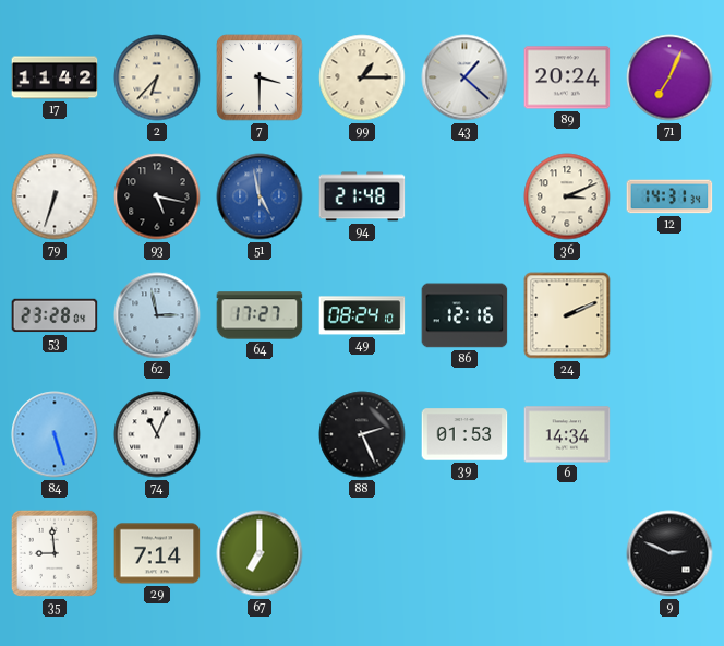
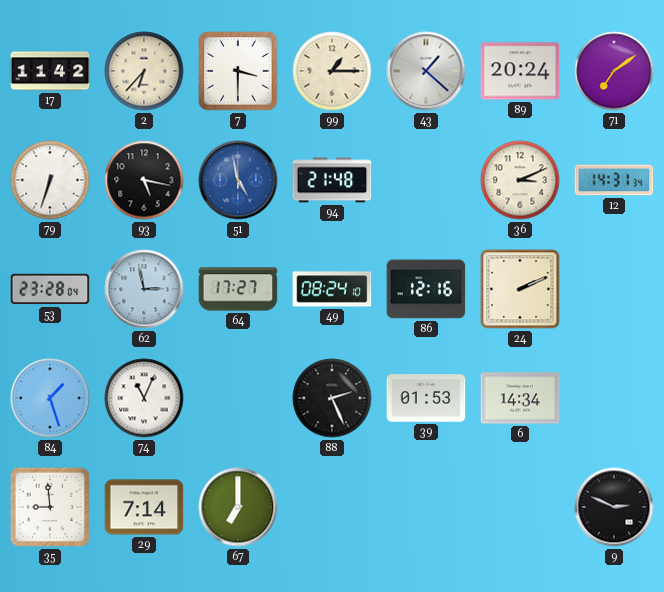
71: 7:04 -> 7:09
84: 5:27 -> 1:27
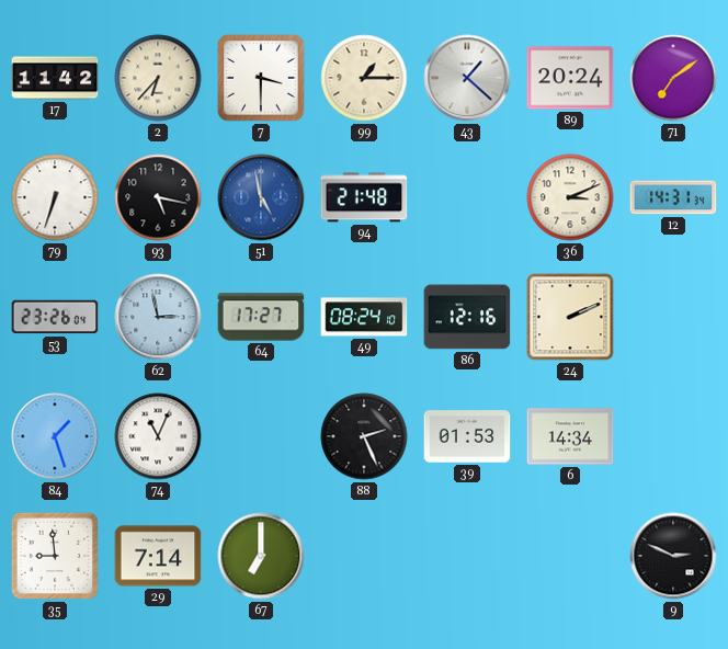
53: 23:28 -> 23:26
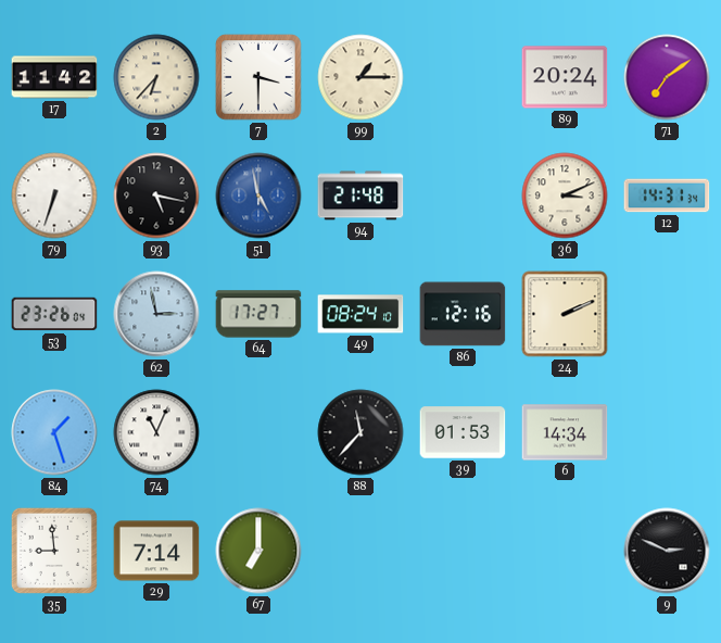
43: 1:22 -> none
88: 2:26 -> 11:37
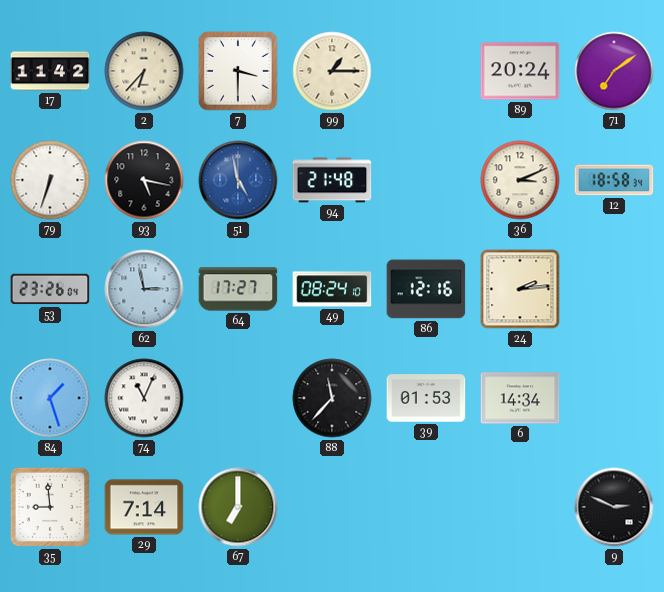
12: 14:31 -> 18:58
24: 2:11 -> 2:14
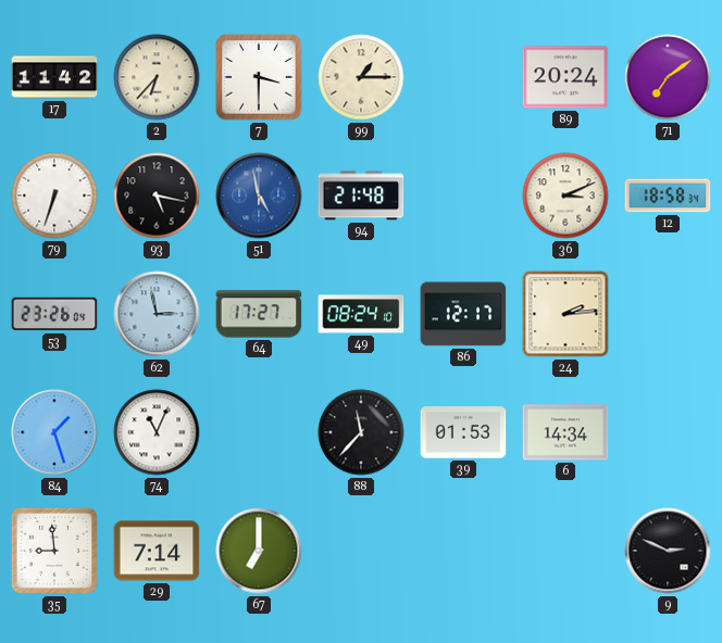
86: 12:16 -> 12:17
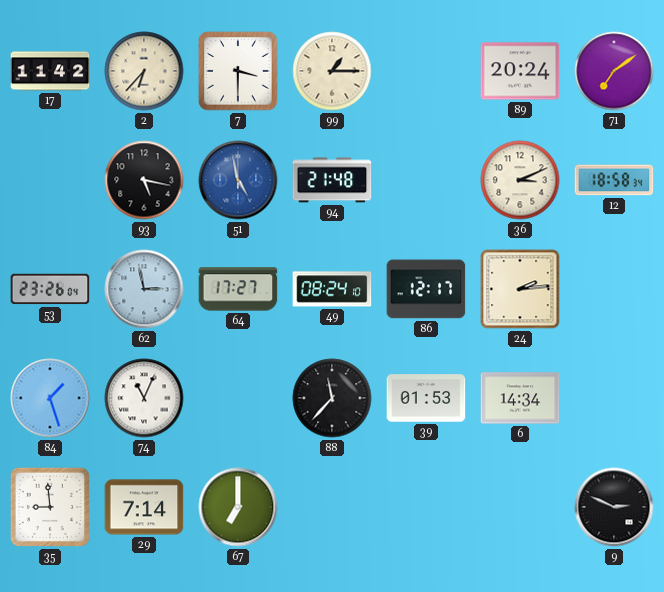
79: 6:33 -> none
